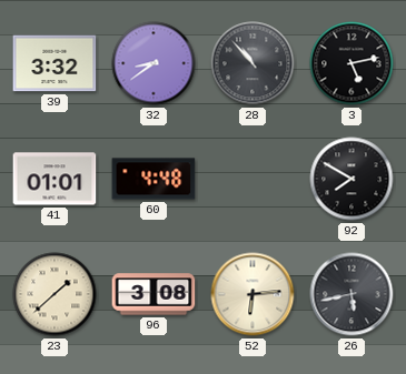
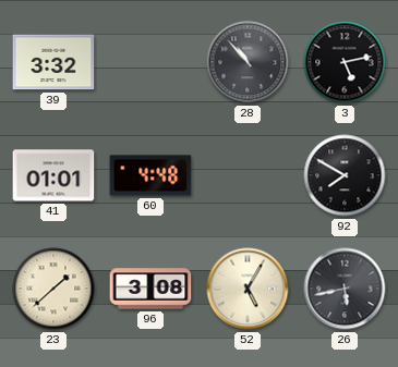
32: 8:39 -> none
52: 6:14 -> 5:05
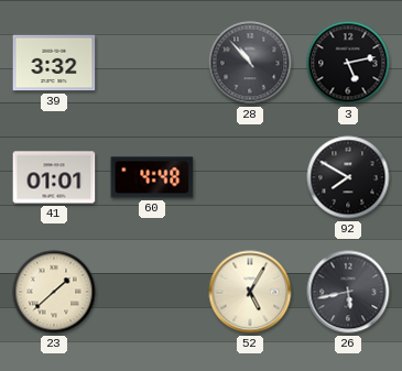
96: 3:08 -> none
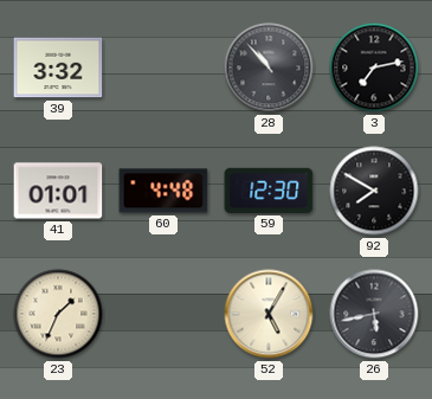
3: 5:13 -> 7:13
59: none -> 12:30
23: 1:38 -> 1:34
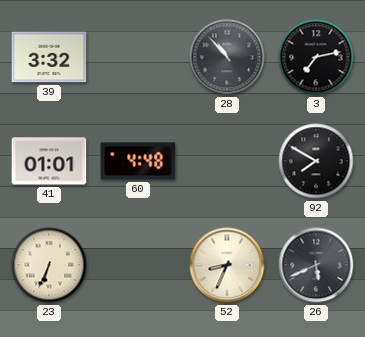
59: 12:30 -> none
23: 1:34 -> 6:34
52: 5:05 -> 8:34
26: 5:43 -> 5:41
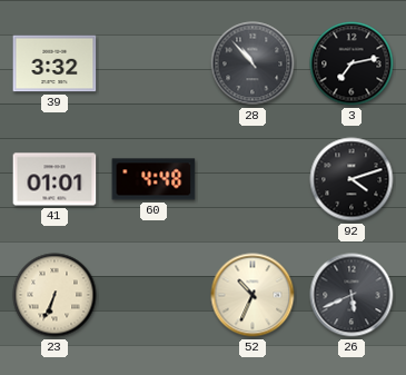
92: 7:50 -> 4:12
52: 8:34 -> 10:34
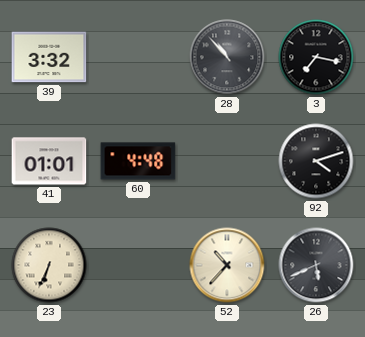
3: 7:13 -> 7:17
52: 10:34 -> 10:37
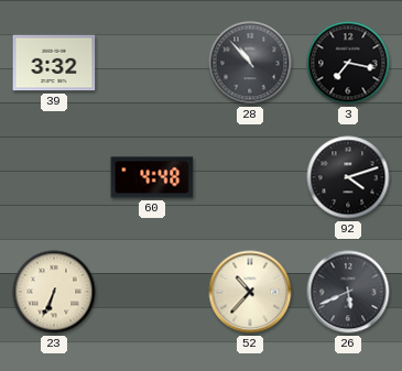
41: 01:01 -> none
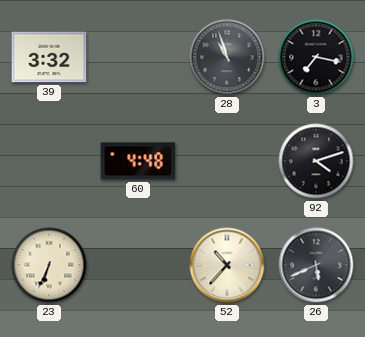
28: 10:53 -> 10:57
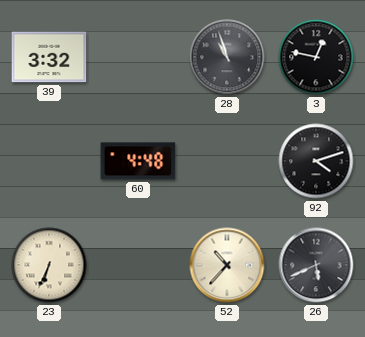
3: 7:17 -> 12:47
